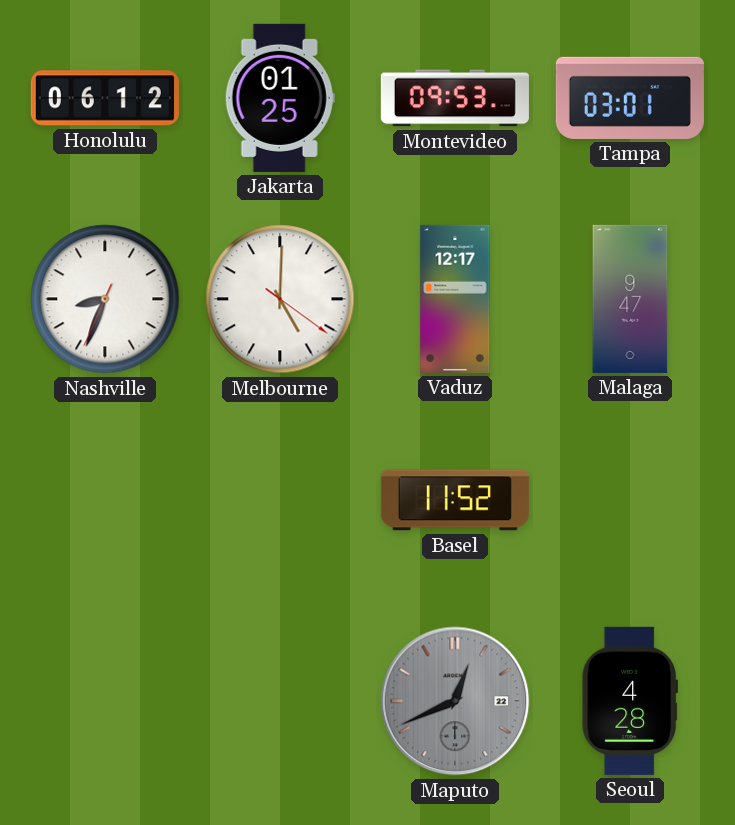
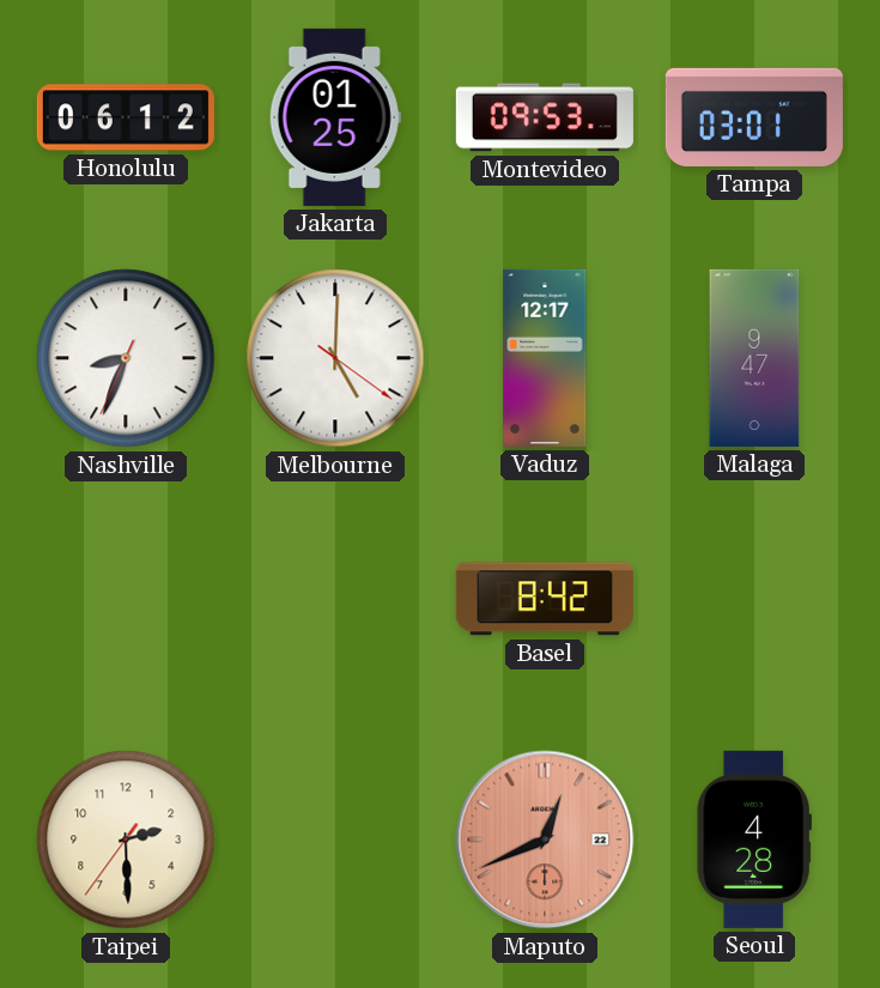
Basel: 11:52 -> 8:42
Taipei: none -> 2:29
Maputo dial: grey -> salmon
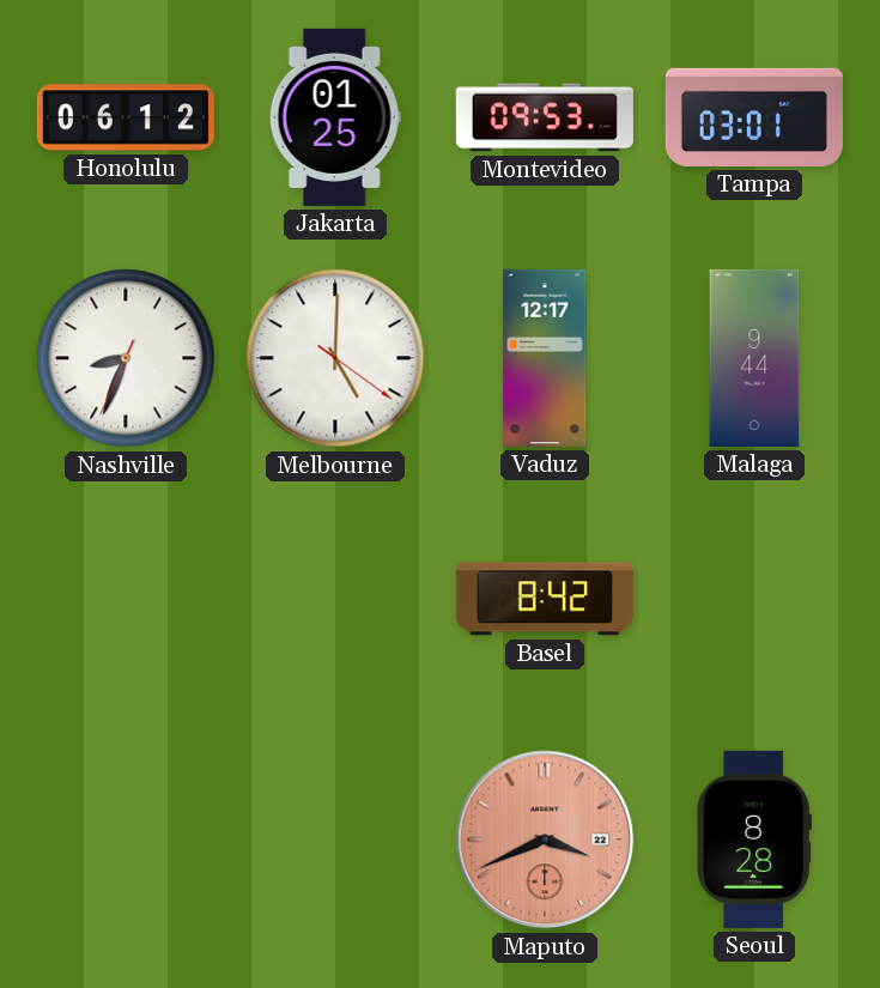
Malaga: 9:47 -> 9:44
Taipei: 2:29 -> none
Maputo: 12:41 -> 3:41
Seoul: 4:28 -> 8:28
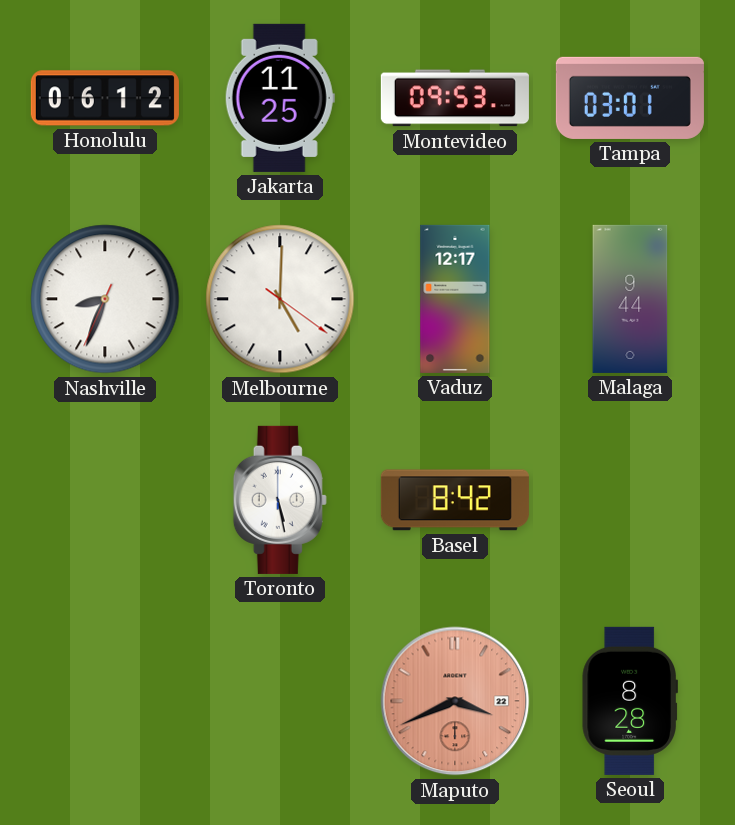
Jakarta: 01:25 -> 11:25
Toronto: none -> 5:28
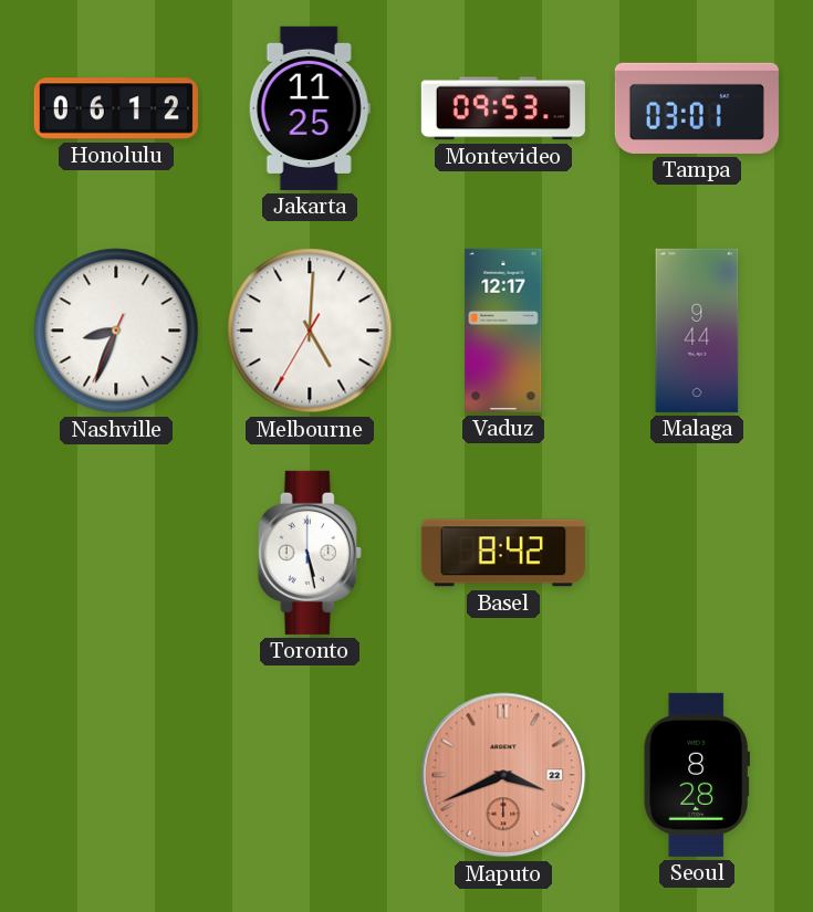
Melbourne: 5:00:21 -> 5:00:35
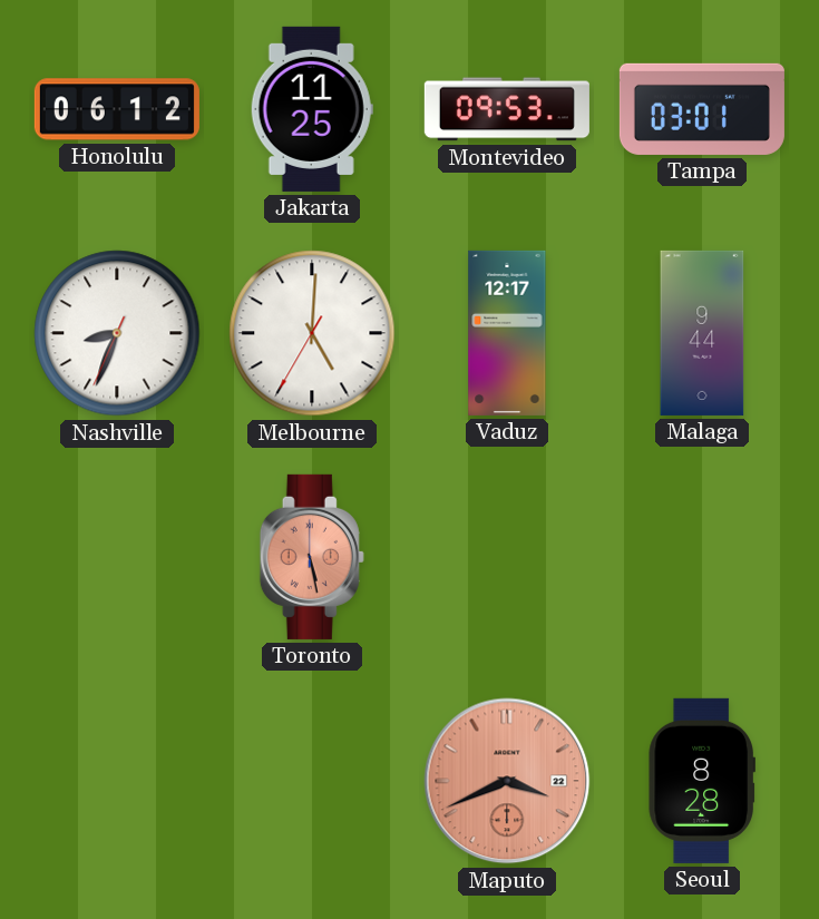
Toronto dial: white -> salmon
Basel: 8:42 -> none
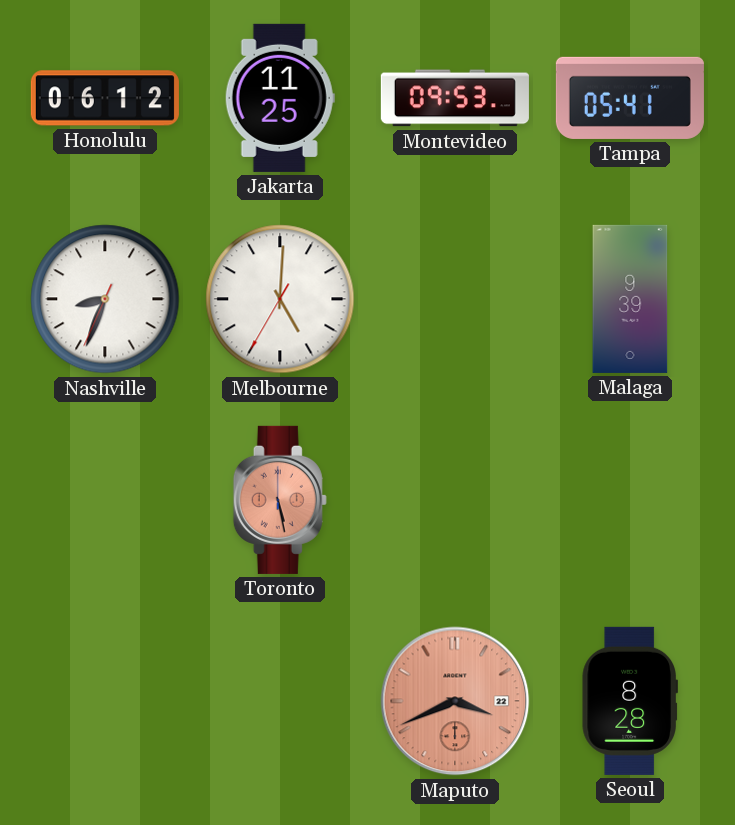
Tampa: 03:01 -> 05:41
Vaduz: 12:17 -> none
Malaga: 9:44 -> 9:39
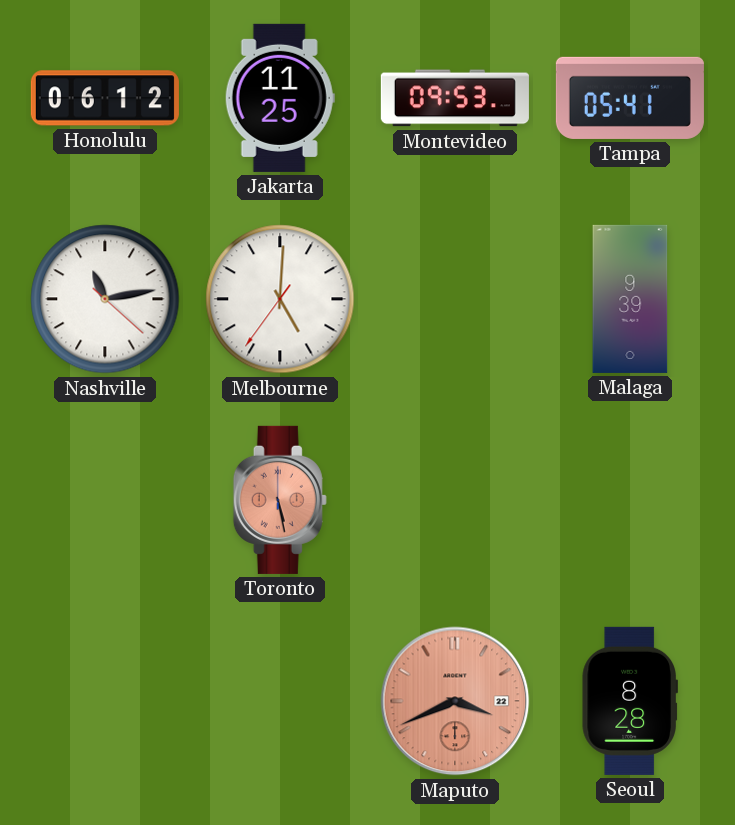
Nashville: 8:33 -> 11:13
Melbourne: 5:00:35 -> 5:00:36
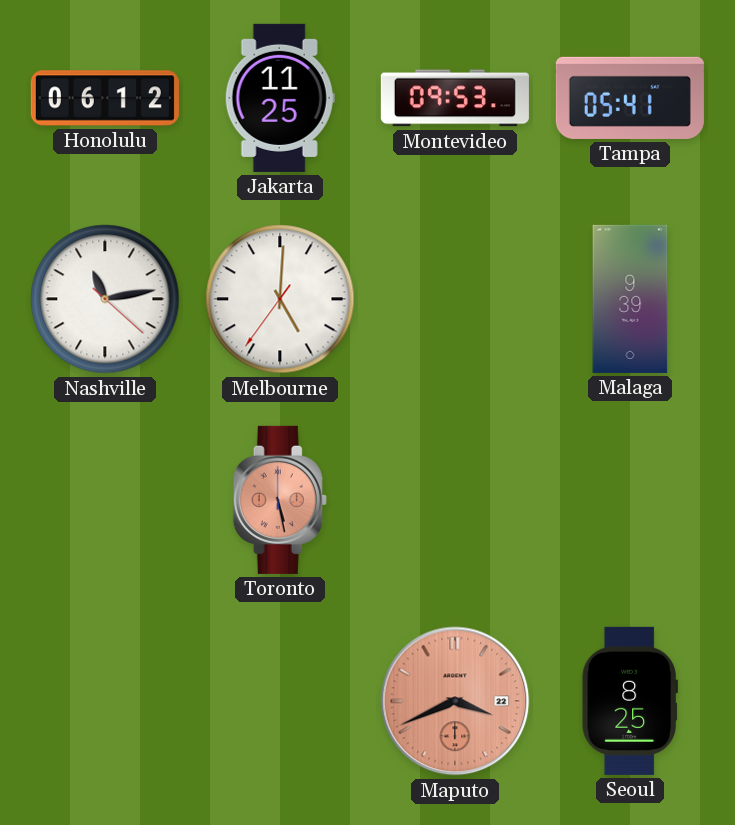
Seoul: 8:28 -> 8:25
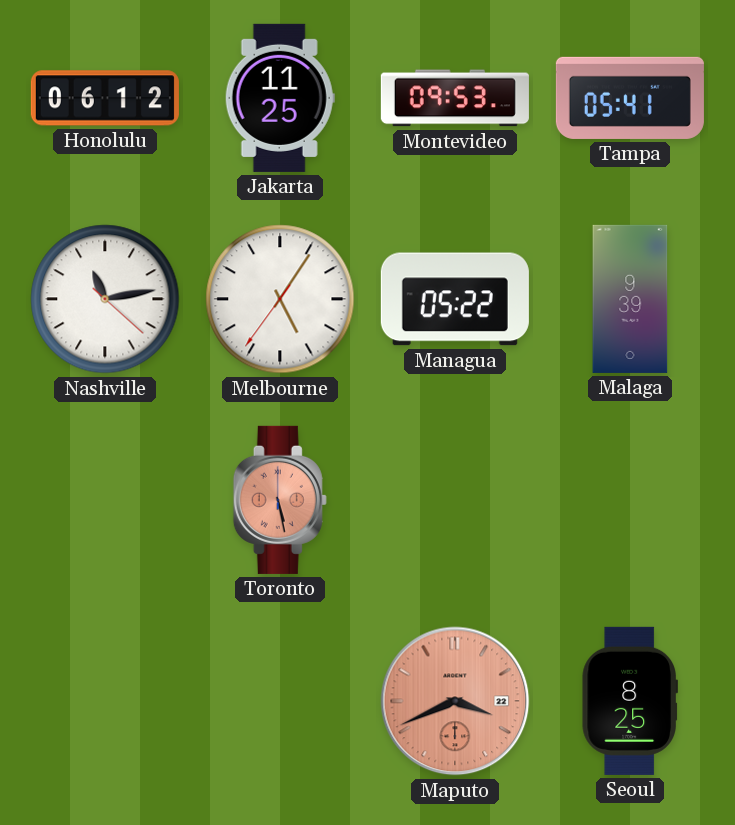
Melbourne: 5:00 -> 5:05
Managua: none -> 05:22
